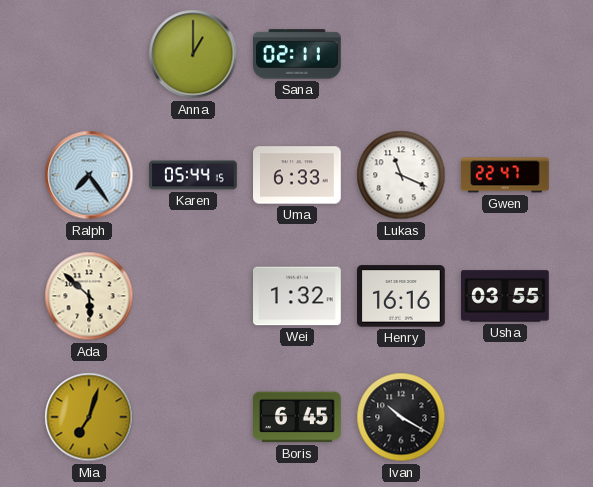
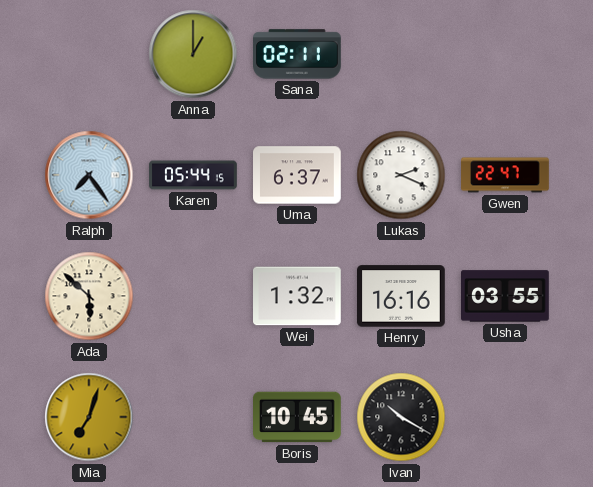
Uma: 6:33 -> 6:37
Lukas: 11:19 -> 2:19
Boris: 6:45 -> 10:45
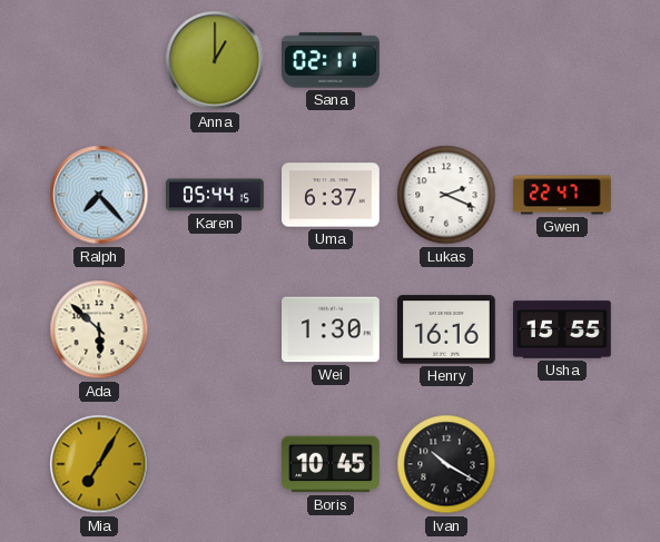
Ralph: 7:24 -> 7:23
Wei: 1:32 -> 1:30
Usha: 03:55 -> 15:55
Mia: 7:03 -> 7:05
